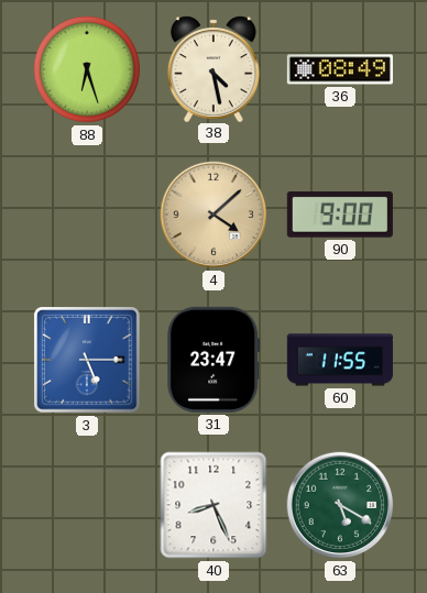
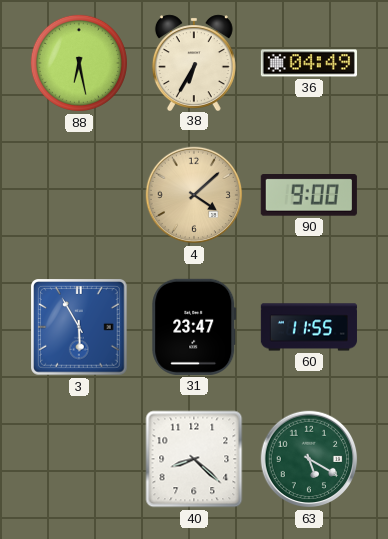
88: 6:27 -> 6:28
38: 4:28 -> 6:35
36: 08:49 -> 04:49
3: 5:15 -> 5:55
40: 8:26 -> 8:22
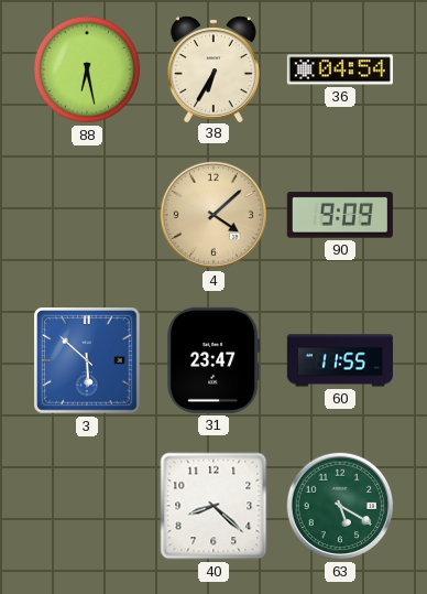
36: 04:49 -> 04:54
90: 9:00 -> 9:09
3: 5:55 -> 5:52
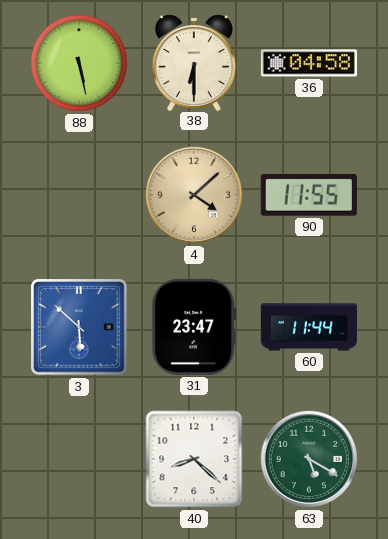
88: 6:28 -> 5:28
38: 6:35 -> 6:30
36: 04:54 -> 04:58
90: 9:09 -> 11:55
60: 11:55 -> 11:44
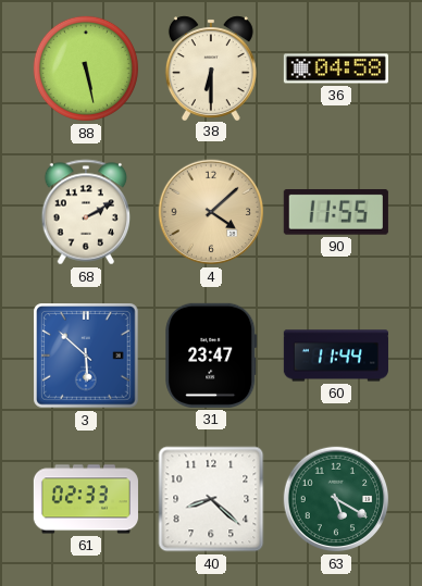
68: none -> 2:10
61: none -> 02:33
